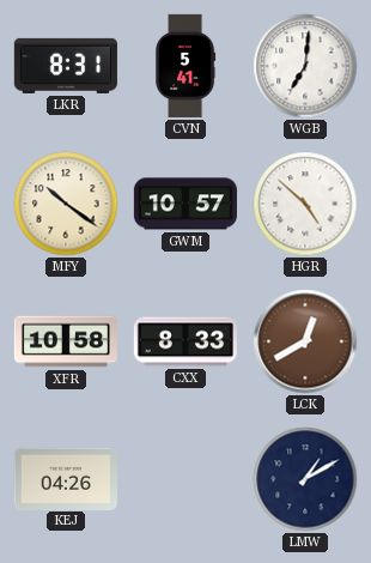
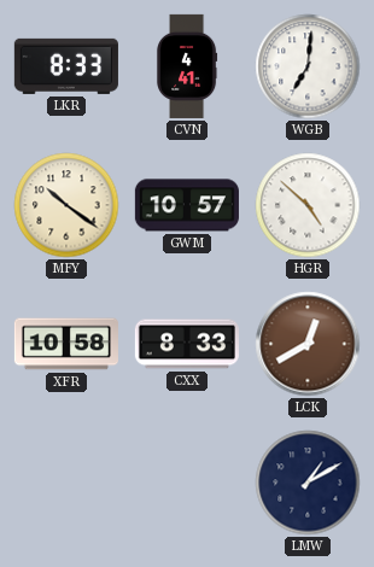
LKR: 8:31 -> 8:33
CVN: 5:41 -> 4:41
KEJ: 04:26 -> none
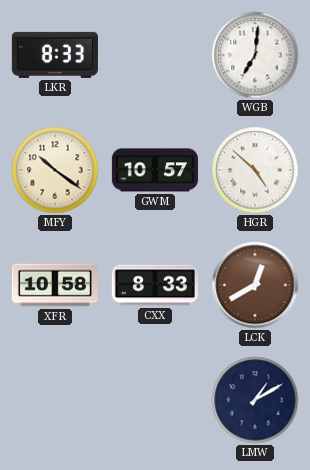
CVN: 4:41 -> none
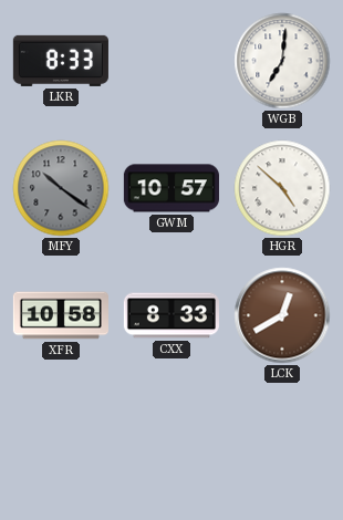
MFY dial: cream -> grey
LMW: 1:10 -> none
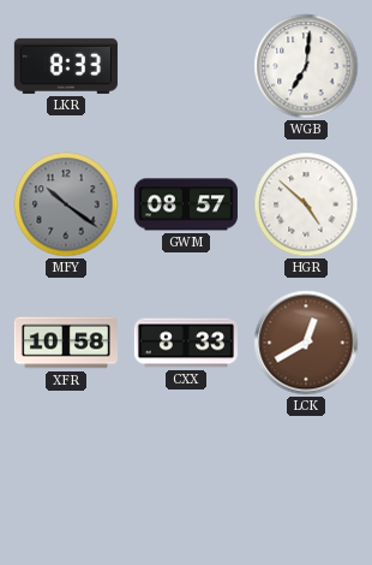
GWM: 10:57 -> 08:57
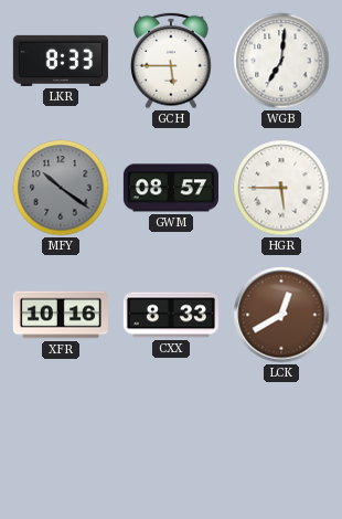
GCH: none -> 5:45
HGR: 4:52 -> 5:45
XFR: 10:58 -> 10:16
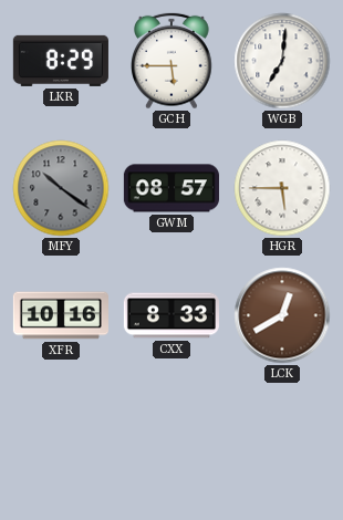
LKR: 8:33 -> 8:29
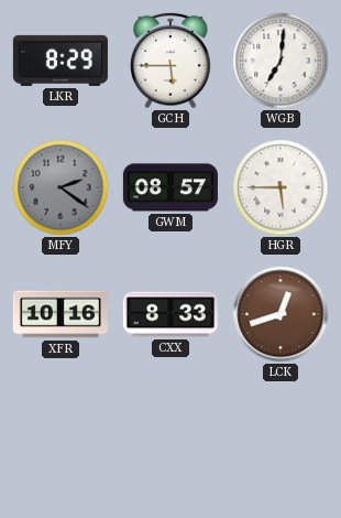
MFY: 10:21 -> 2:21
LCK: 12:40 -> 12:42
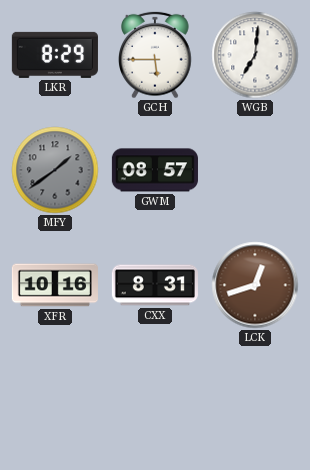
MFY: 2:21 -> 1:39
HGR: 5:45 -> none
CXX: 8:33 -> 8:31
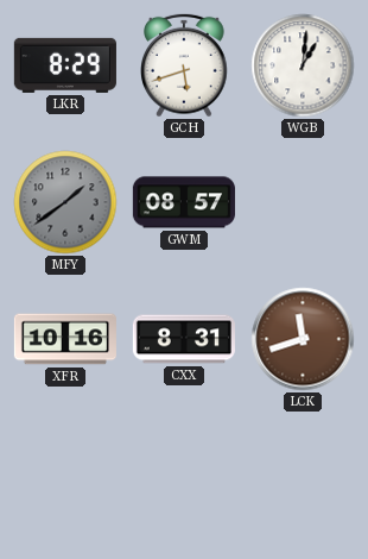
GCH: 5:45 -> 5:42
WGB: 7:01 -> 1:01
LCK: 12:42 -> 11:42
